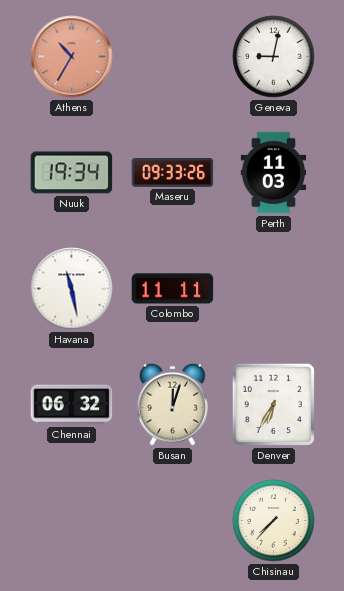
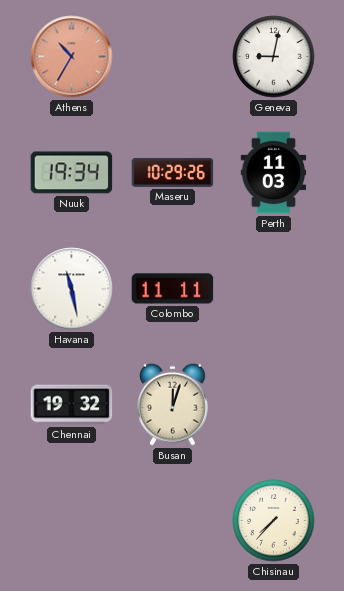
Maseru: 09:33 -> 10:29
Chennai: 06:32 -> 19:32
Denver: 6:35 -> none
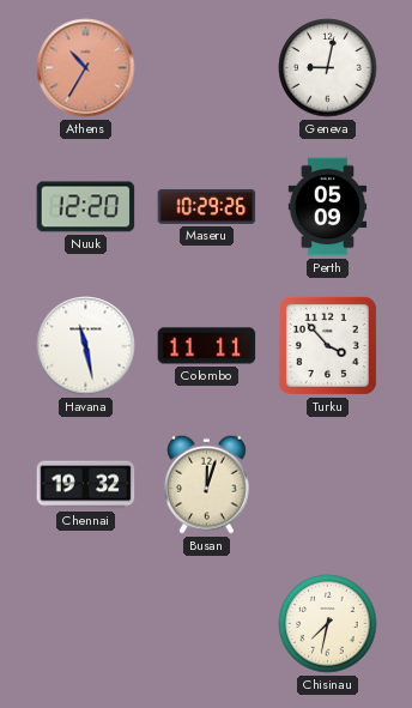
Nuuk: 19:34 -> 12:20
Perth: 11:03 -> 05:09
Turku: none -> 3:53
Chisinau: 7:37 -> 7:32
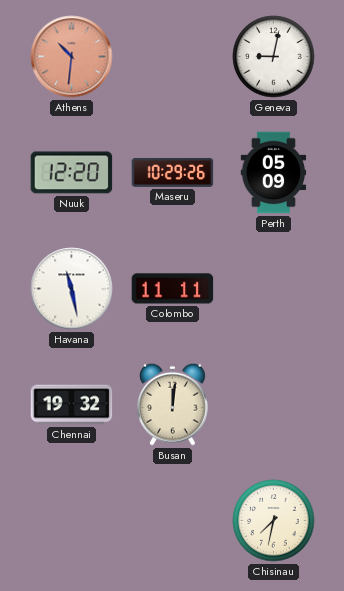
Athens: 10:35 -> 10:31
Turku: 3:53 -> none
Busan: 12:03 -> 12:01
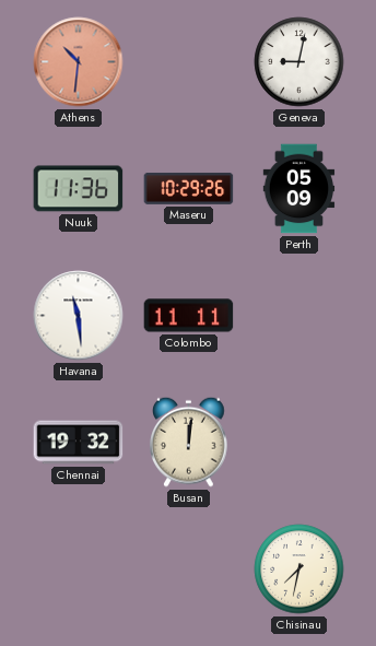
Nuuk: 12:20 -> 11:36
Havana: 11:28 -> 11:29
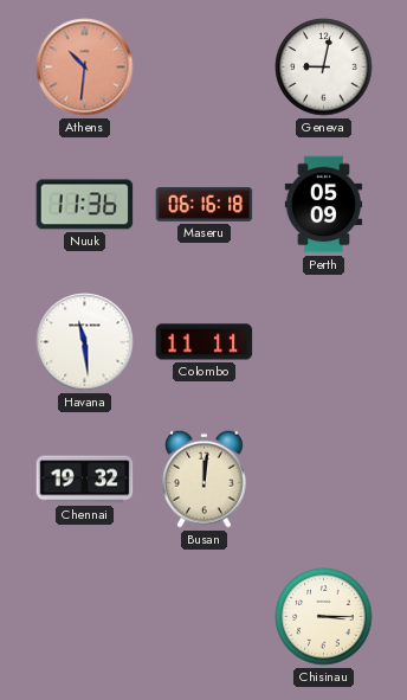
Maseru: 10:29 -> 06:16
Chisinau: 7:32 -> 3:15
